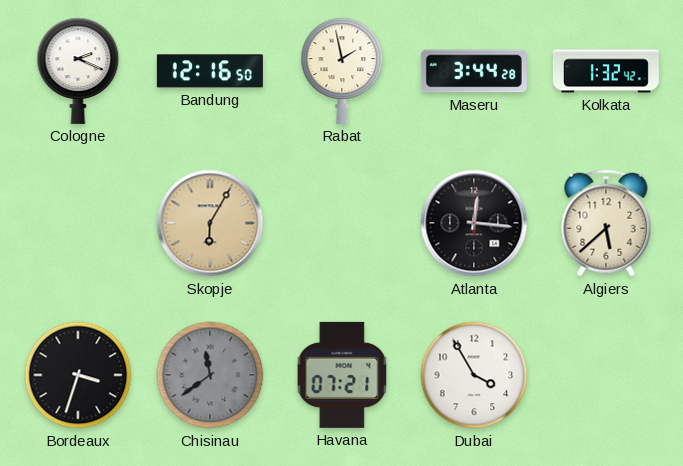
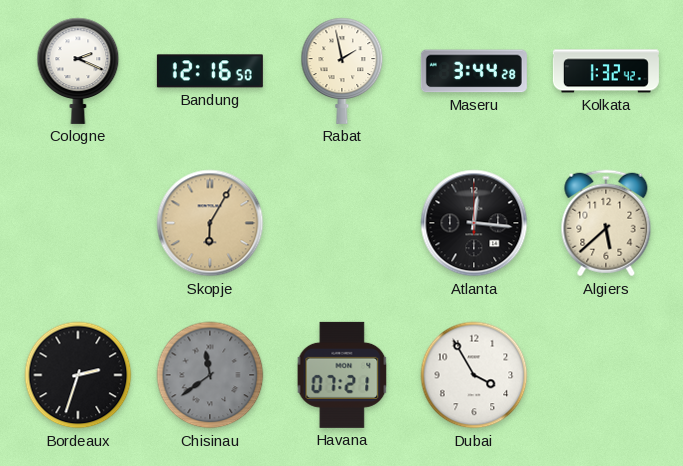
Bordeaux: 3:33 -> 2:33
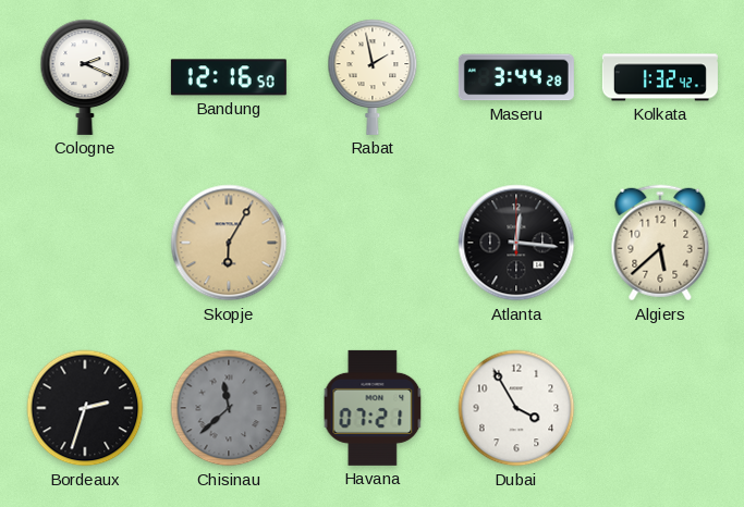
Chisinau: 11:39 -> 11:38
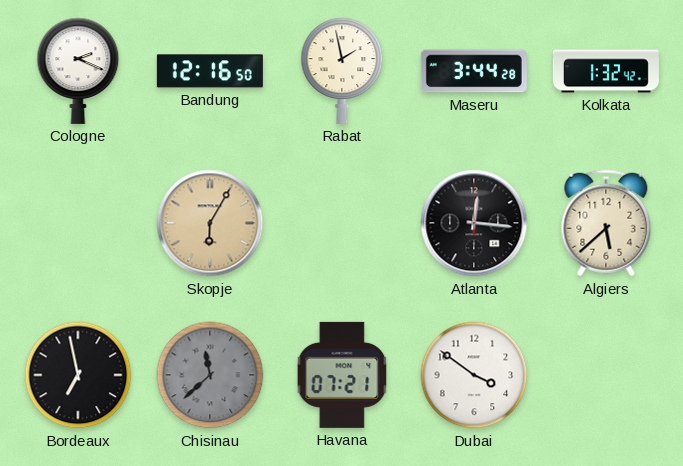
Bordeaux: 2:33 -> 6:58
Dubai: 3:55 -> 3:51
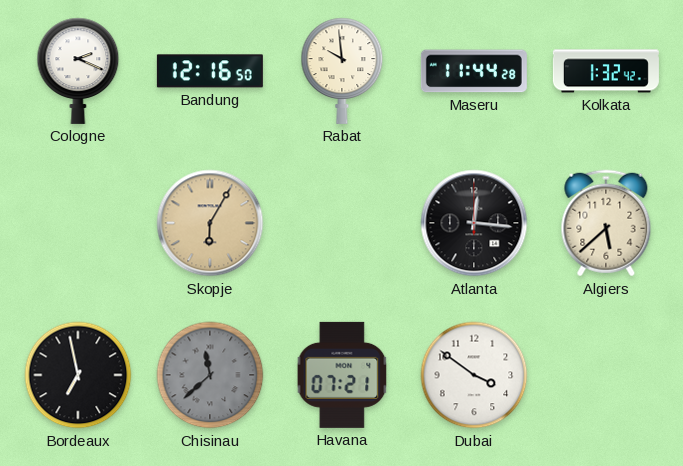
Rabat: 1:58 -> 9:59
Maseru: 3:44 -> 11:44
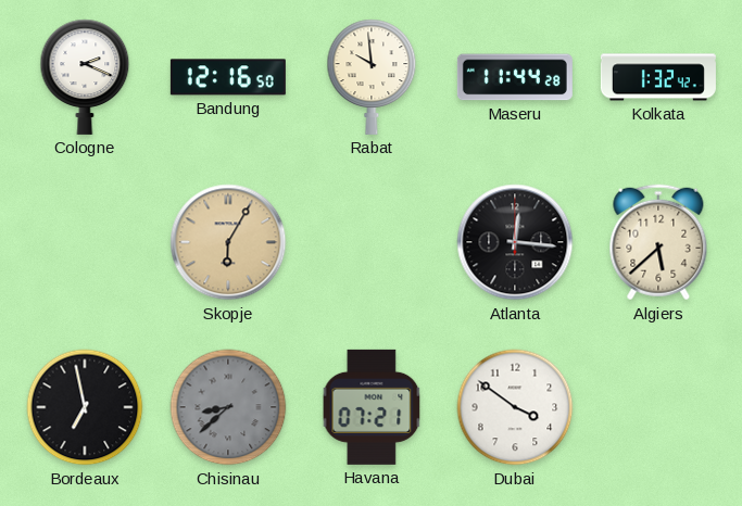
Chisinau: 11:38 -> 8:38
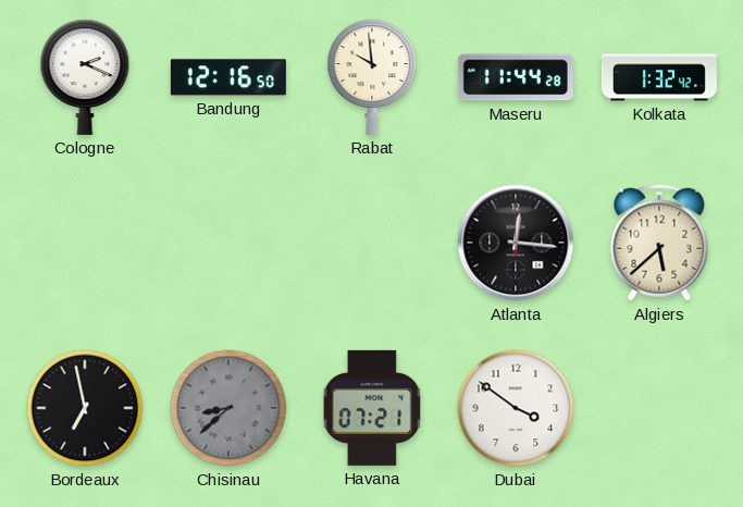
Skopje: 6:05 -> none
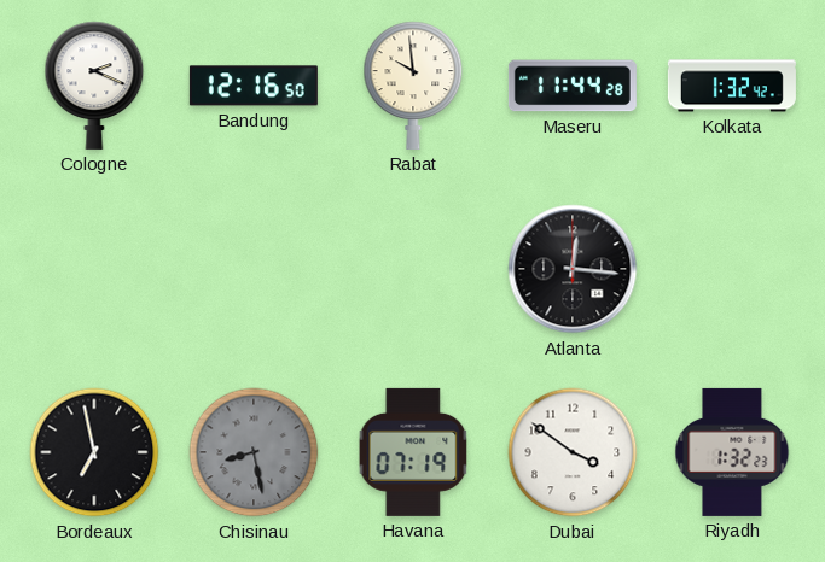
Algiers: 5:38 -> none
Chisinau: 8:38 -> 8:28
Havana: 07:21 -> 07:19
Riyadh: none -> 1:32
